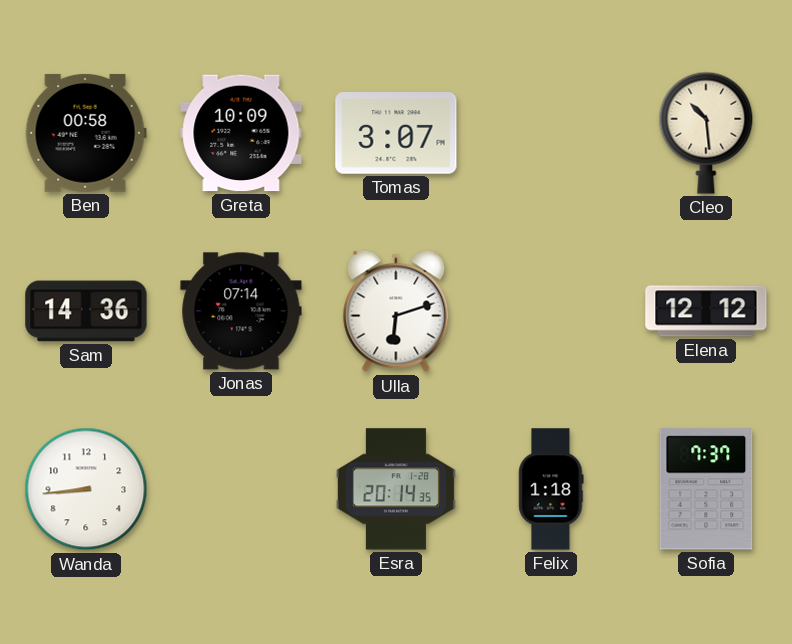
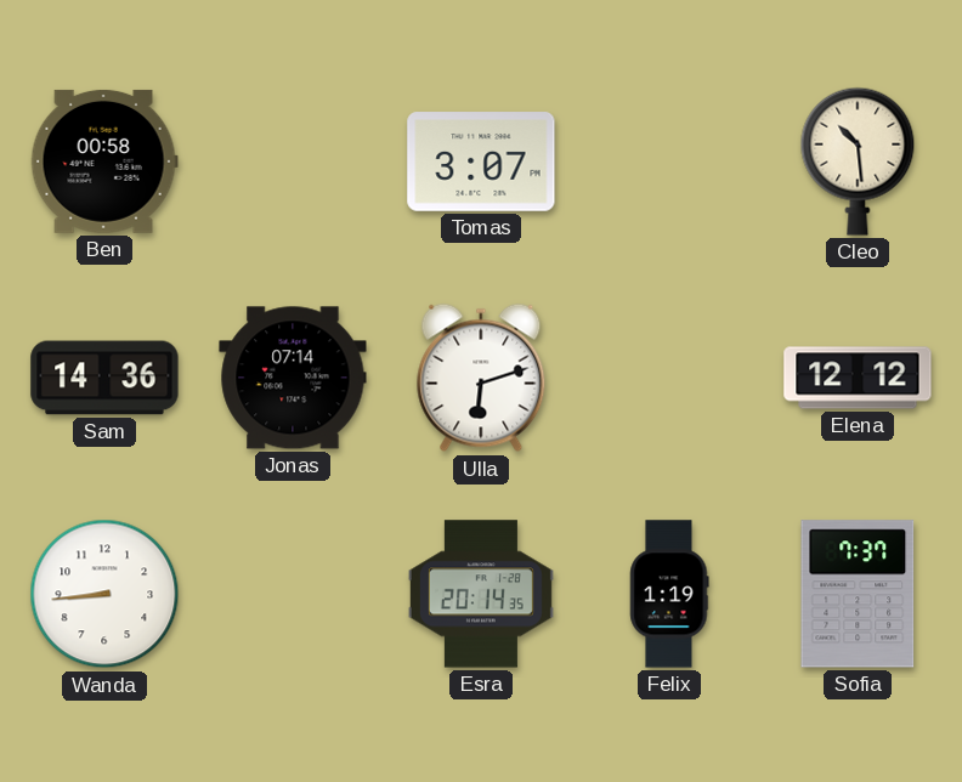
Greta: 10:09 -> none
Felix: 1:18 -> 1:19
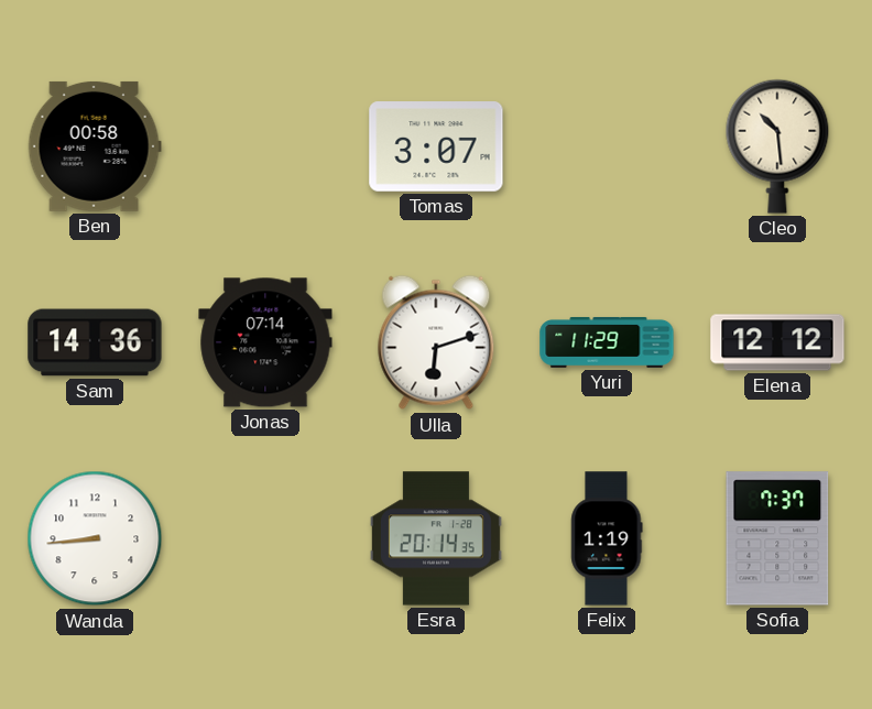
Yuri: none -> 11:29
